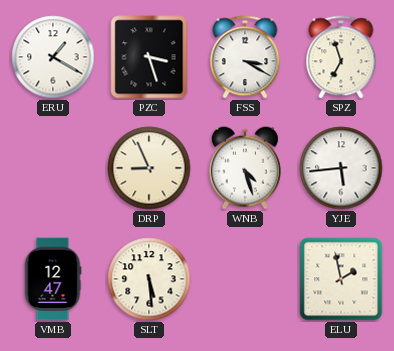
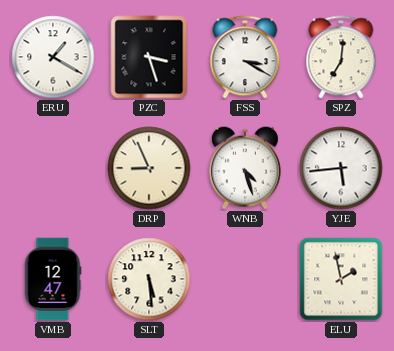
SPZ: 6:57 -> 7:01
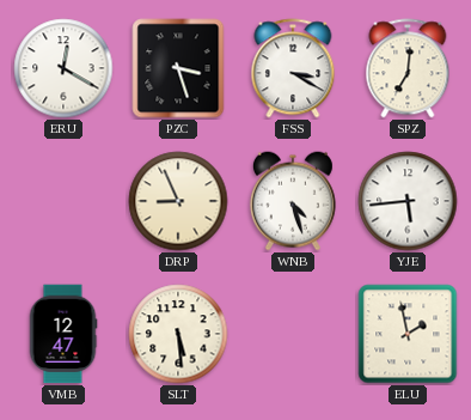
ERU: 1:20 -> 12:20
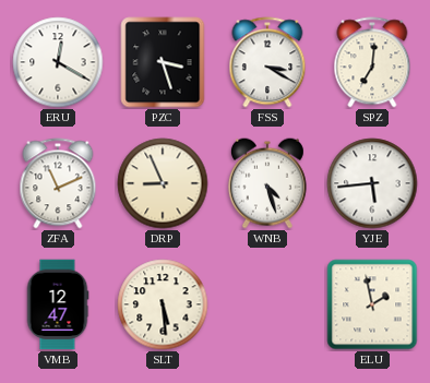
ZFA: none -> 11:11
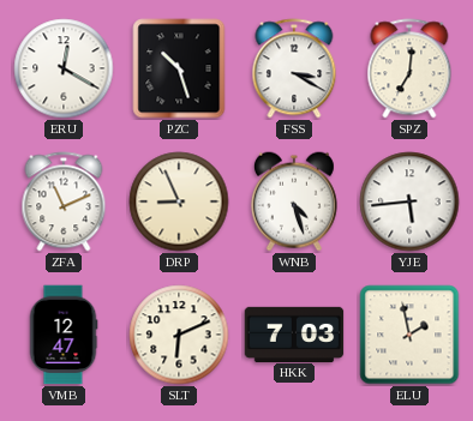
PZC: 3:27 -> 10:27
SLT: 5:29 -> 6:11
HKK: none -> 7:03
